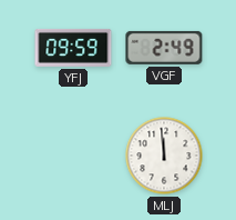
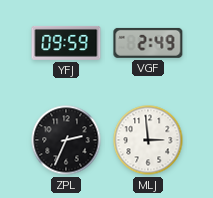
ZPL: none -> 2:34
MLJ: 11:59 -> 2:59
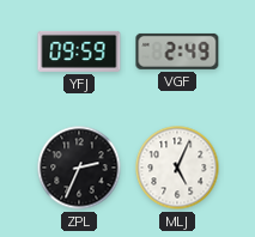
MLJ: 2:59 -> 5:04
